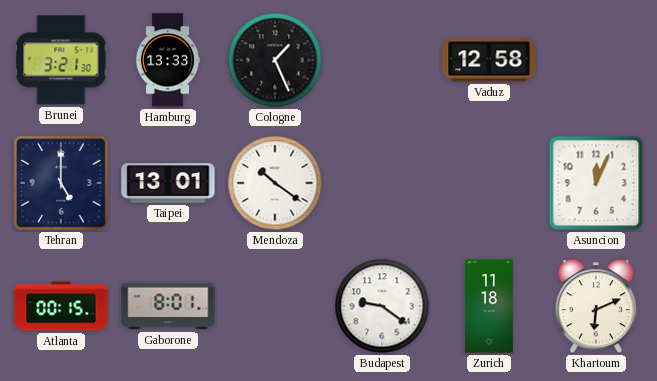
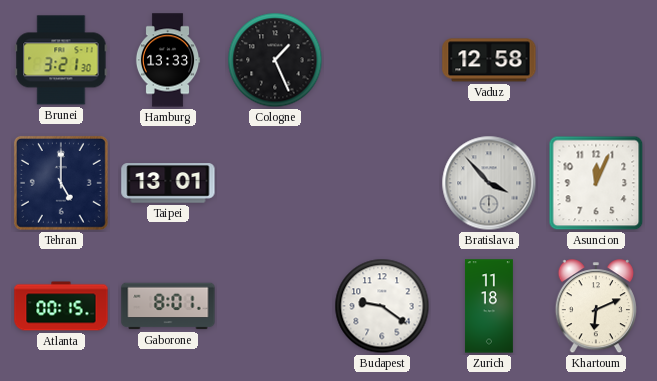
Mendoza: 10:21 -> none
Bratislava: none -> 3:53
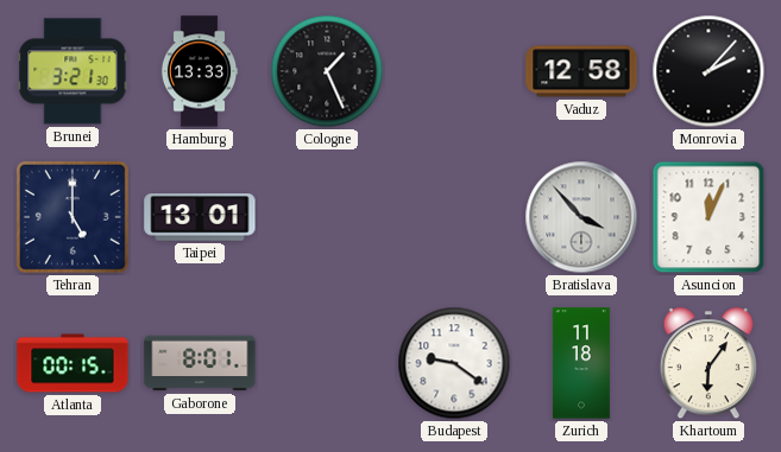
Monrovia: none -> 2:07
Khartoum: 6:11 -> 6:06
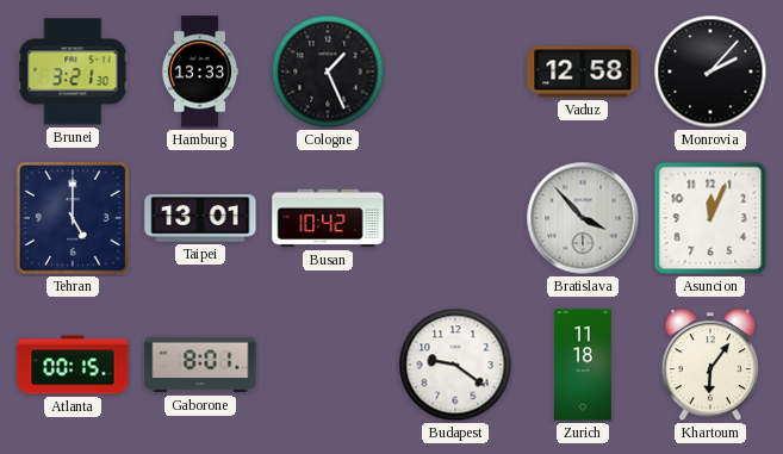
Busan: none -> 10:42
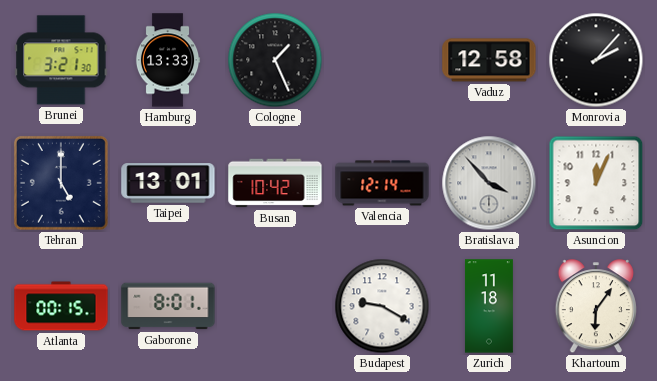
Valencia: none -> 12:14
Budapest: 9:21 -> 9:20
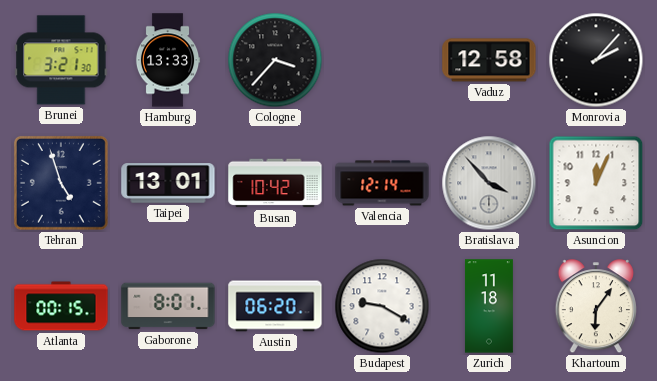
Cologne: 1:26 -> 3:37
Tehran: 5:00 -> 4:57
Austin: none -> 06:20
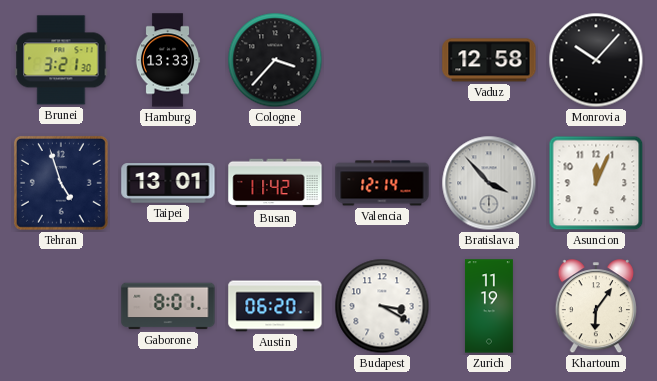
Monrovia: 2:07 -> 10:07
Busan: 10:42 -> 11:42
Atlanta: 00:15 -> none
Budapest: 9:20 -> 3:20
Zurich: 11:18 -> 11:19
